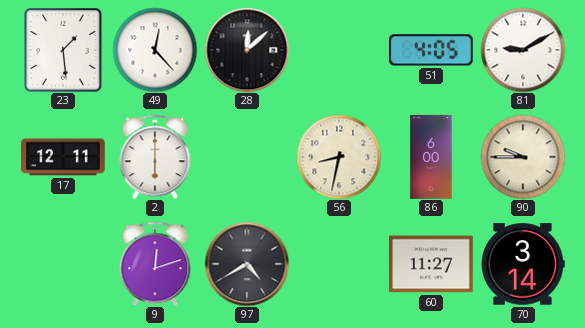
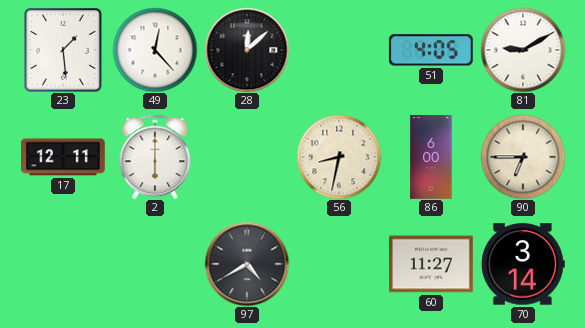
90: 9:45 -> 6:45
9: 12:12 -> none
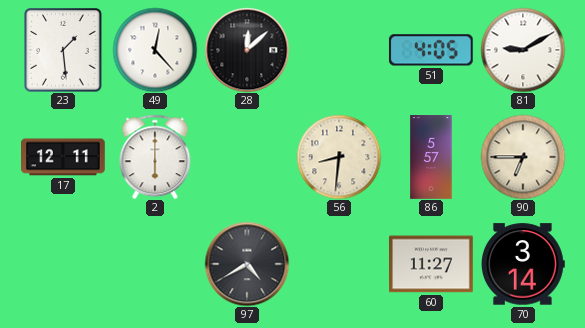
56: 8:32 -> 8:31
86: 6:00 -> 5:57
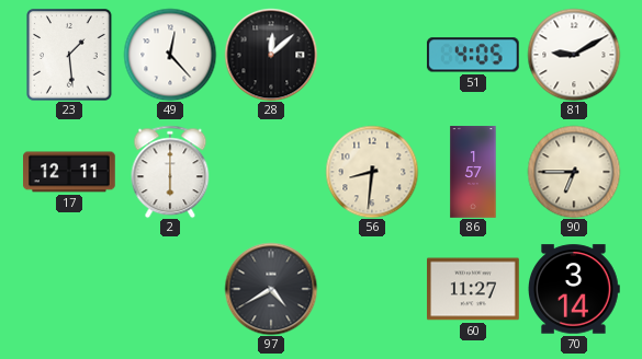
86: 5:57 -> 1:57
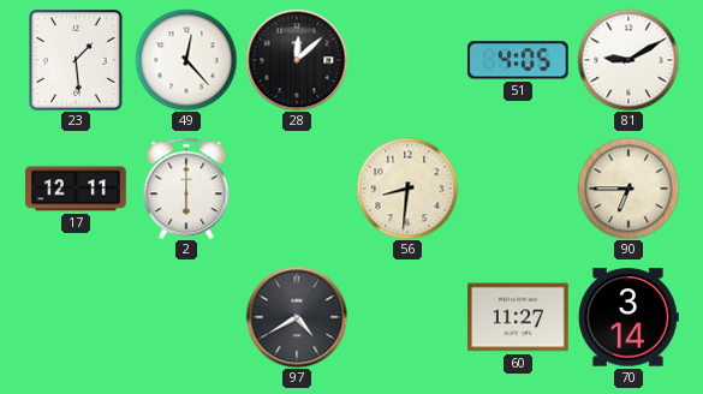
86: 1:57 -> none
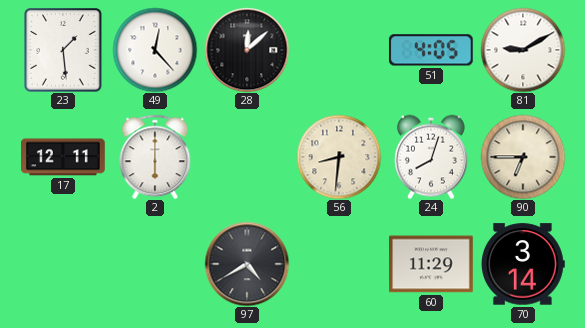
24: none -> 8:03
60: 11:27 -> 11:29
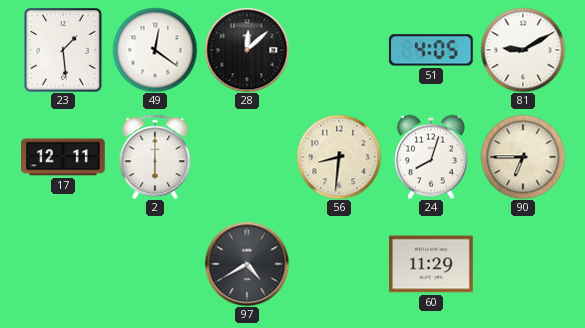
49: 12:23 -> 12:21
70: 3:14 -> none
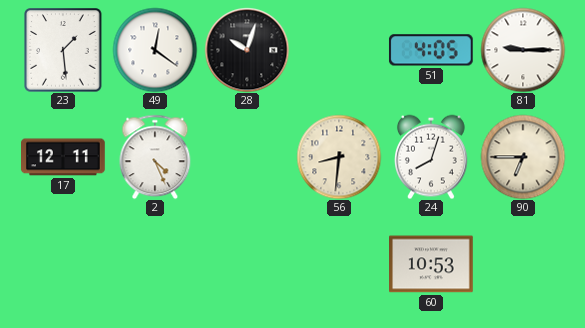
28: 12:08 -> 10:03
81: 9:10 -> 9:15
2: 6:00 -> 4:26
97: 4:40 -> none
60: 11:29 -> 10:53
